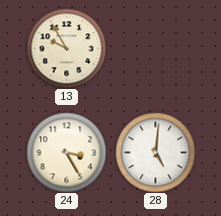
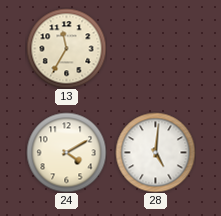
13: 9:55 -> 11:35
24: 3:25 -> 4:10
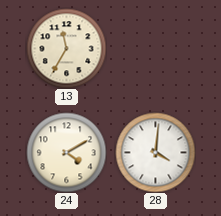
28: 5:01 -> 4:01
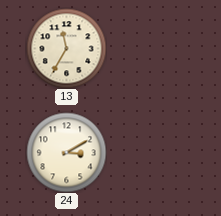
24: 4:10 -> 3:10
28: 4:01 -> none
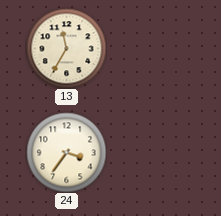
24: 3:10 -> 3:36
